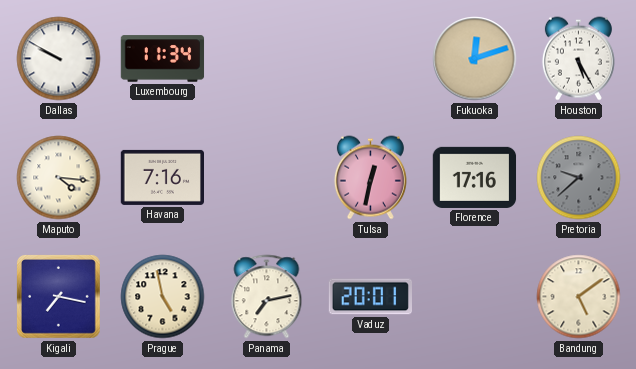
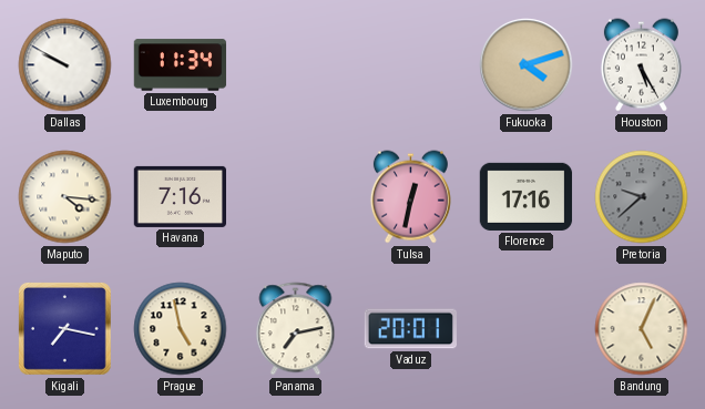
Fukuoka: 12:12 -> 4:12
Bandung: 5:09 -> 5:04
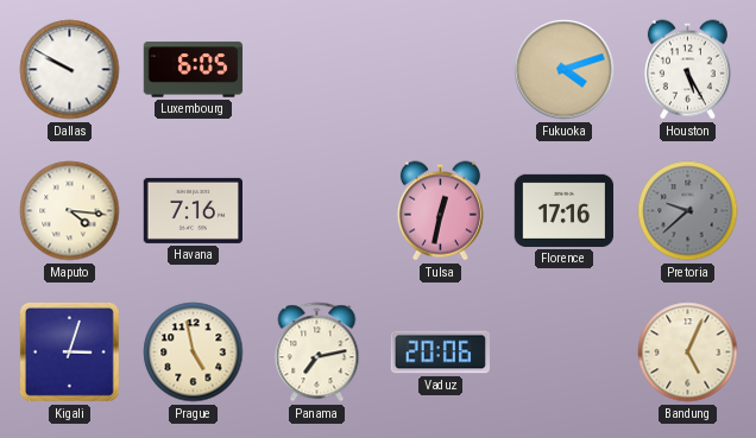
Luxembourg: 11:34 -> 6:05
Kigali: 7:17 -> 3:03
Vaduz: 20:01 -> 20:06
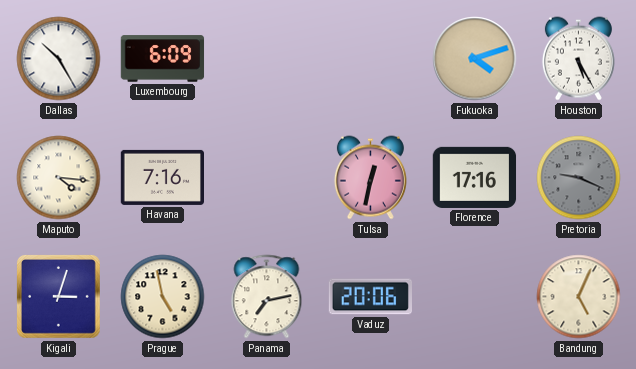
Dallas: 9:50 -> 10:25
Luxembourg: 6:05 -> 6:09
Pretoria: 9:38 -> 9:19
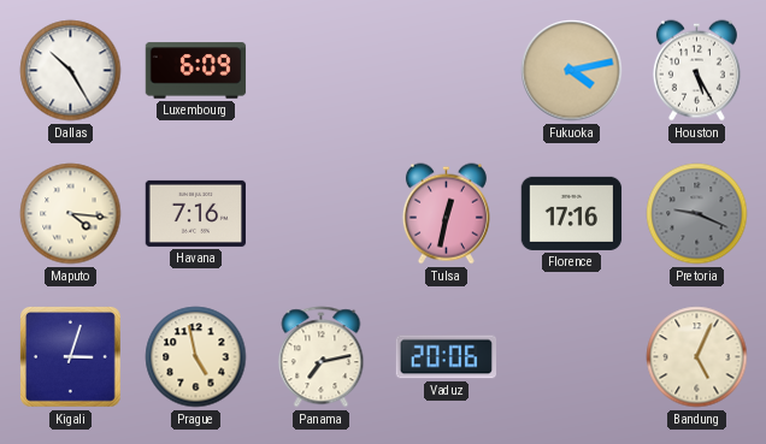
Fukuoka: 4:12 -> 4:13
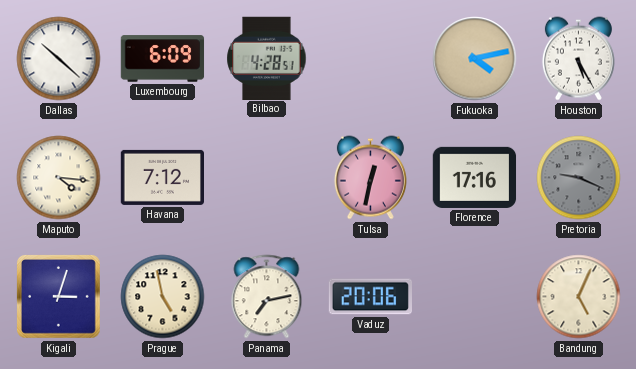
Dallas: 10:25 -> 10:22
Bilbao: none -> 4:28
Havana: 7:16 -> 7:12
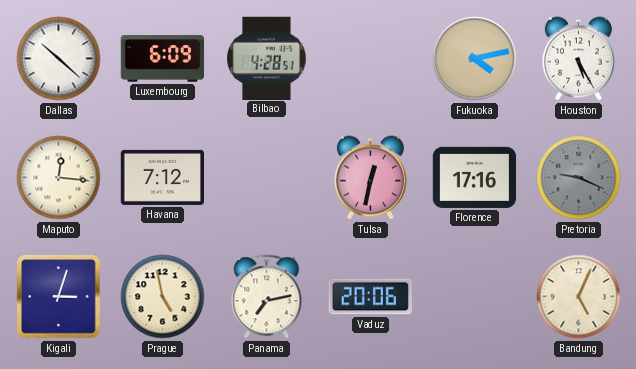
Maputo: 4:16 -> 12:16
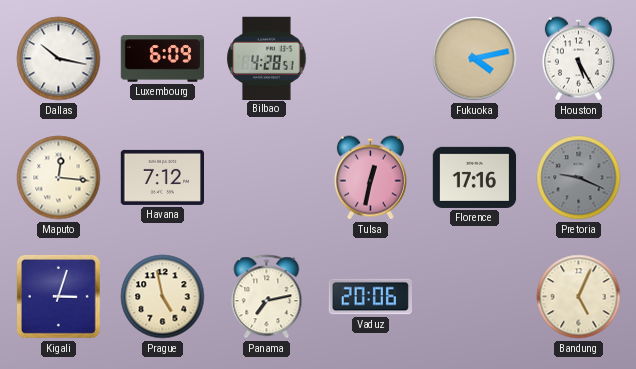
Dallas: 10:22 -> 10:17
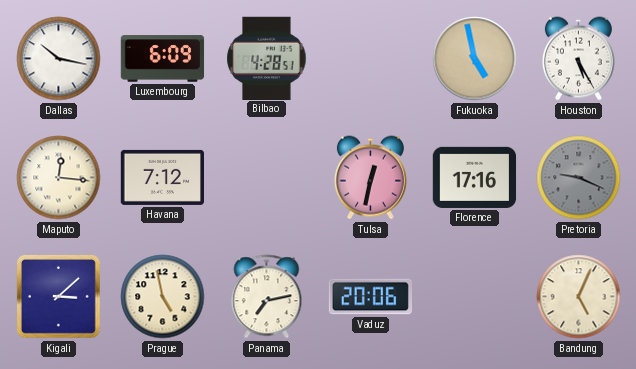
Fukuoka: 4:13 -> 4:58
Kigali: 3:03 -> 3:08
